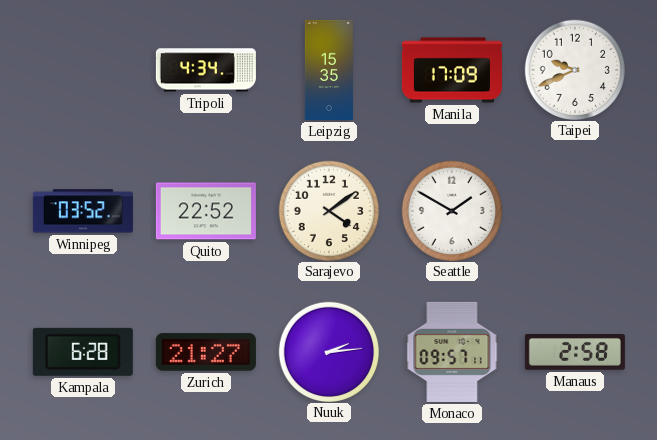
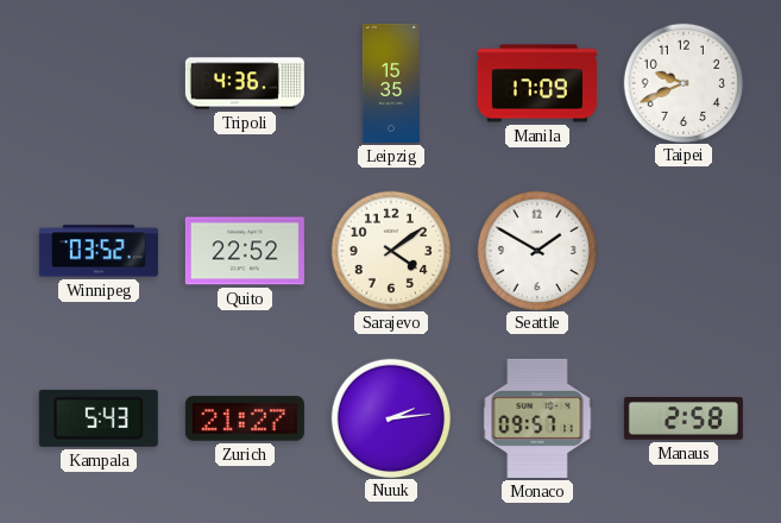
Tripoli: 4:34 -> 4:36
Kampala: 6:28 -> 5:43
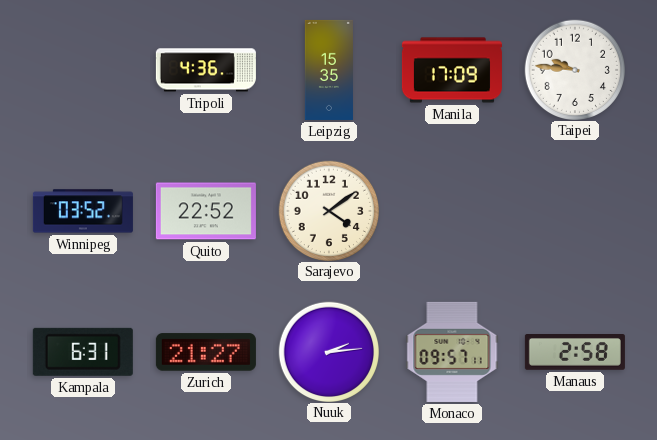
Taipei: 9:41 -> 9:46
Seattle: 1:50 -> none
Kampala: 5:43 -> 6:31
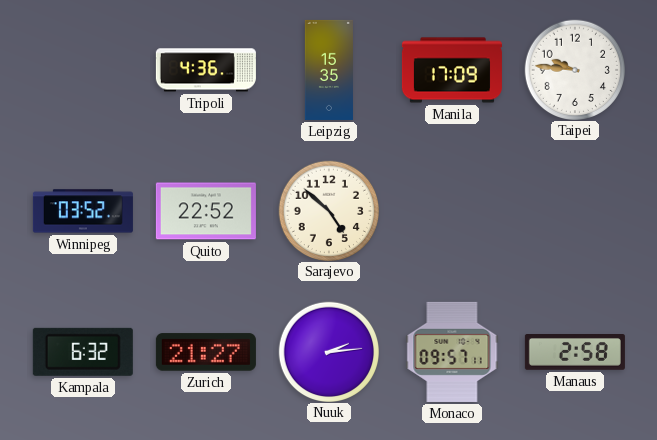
Sarajevo: 4:09 -> 4:52
Kampala: 6:31 -> 6:32
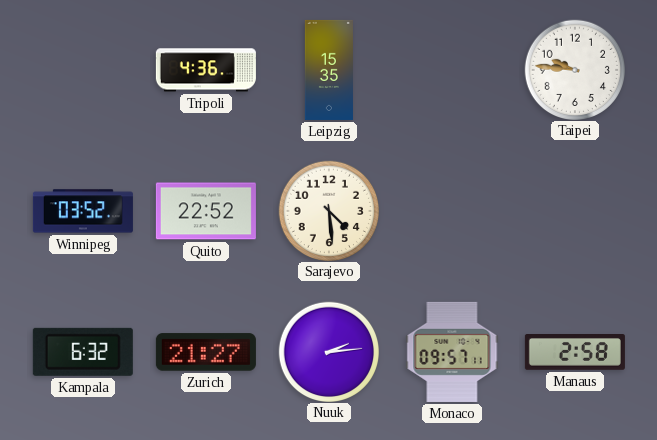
Manila: 17:09 -> none
Sarajevo: 4:52 -> 4:29
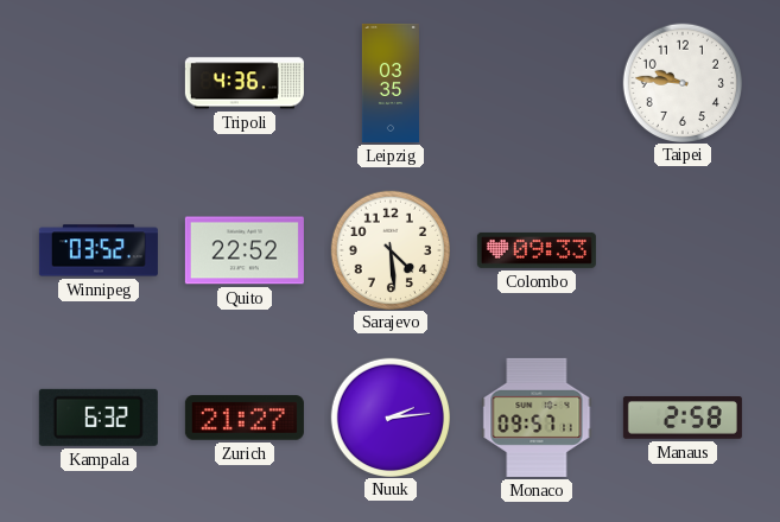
Leipzig: 15:35 -> 03:35
Colombo: none -> 09:33
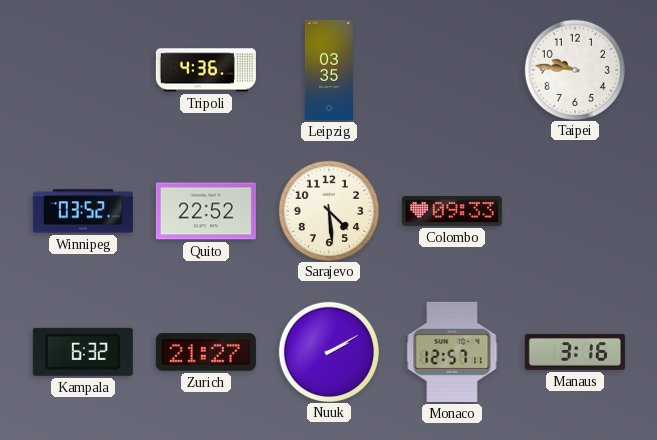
Nuuk: 2:14 -> 2:10
Monaco: 09:57 -> 12:57
Manaus: 2:58 -> 3:16
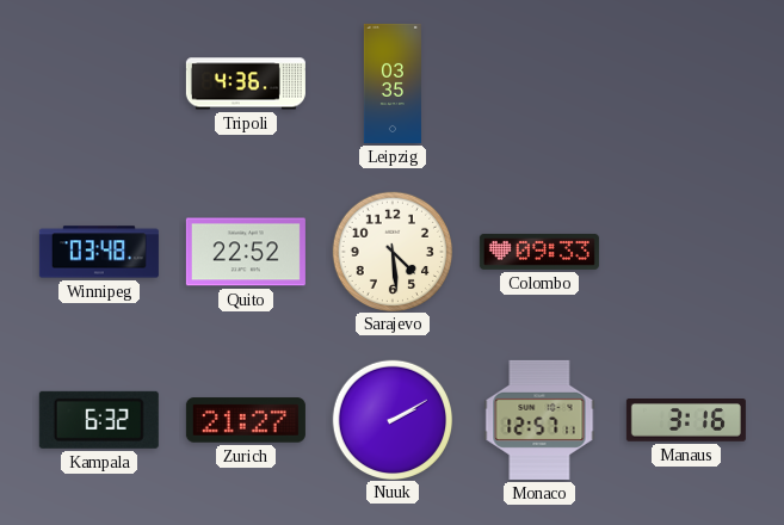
Taipei: 9:46 -> none
Winnipeg: 03:52 -> 03:48
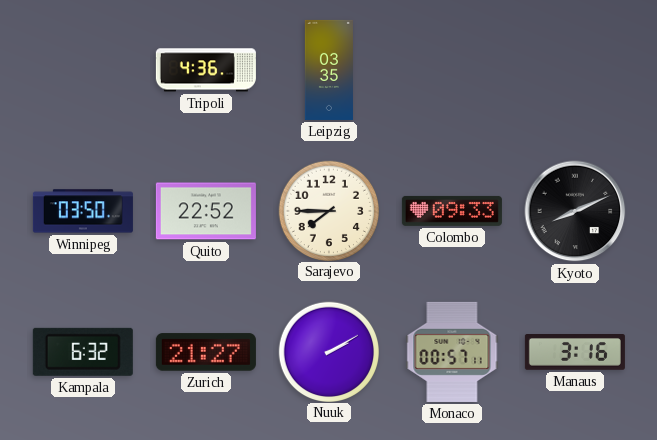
Winnipeg: 03:48 -> 03:50
Sarajevo: 4:29 -> 7:45
Kyoto: none -> 8:11
Monaco: 12:57 -> 00:57
